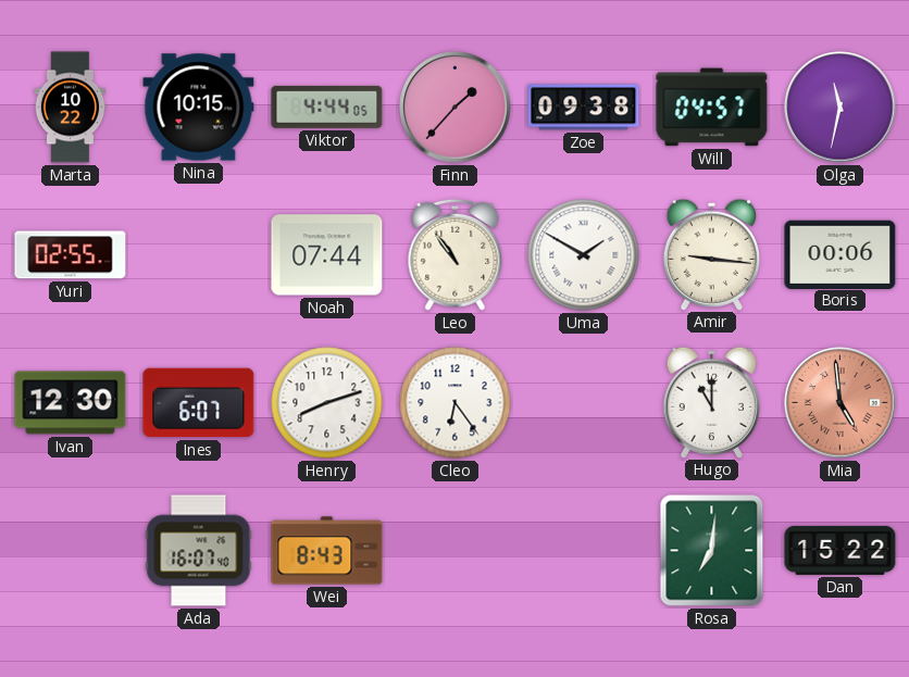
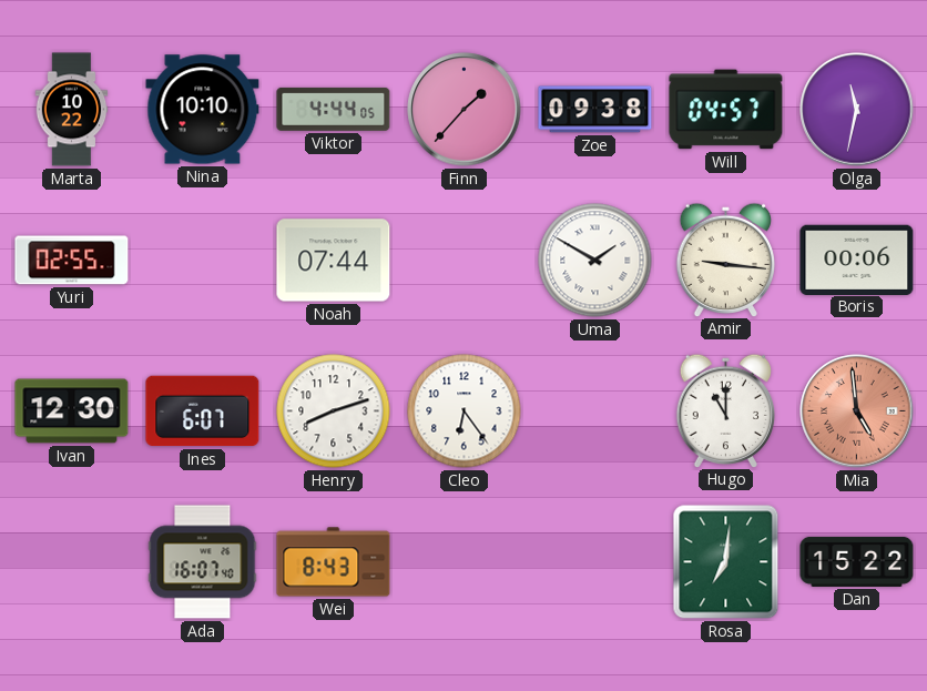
Nina: 10:15 -> 10:10
Leo: 10:54 -> none
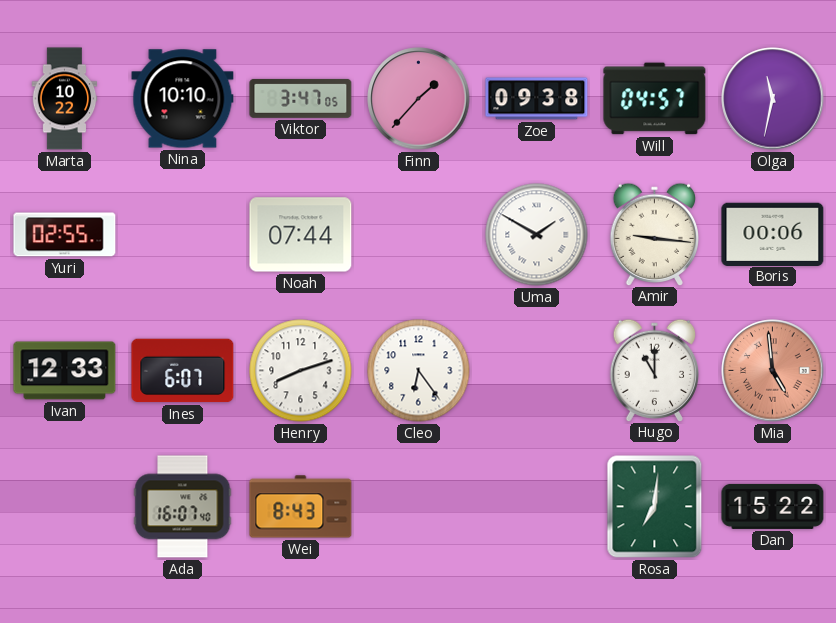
Viktor: 4:44 -> 3:47
Ivan: 12:30 -> 12:33
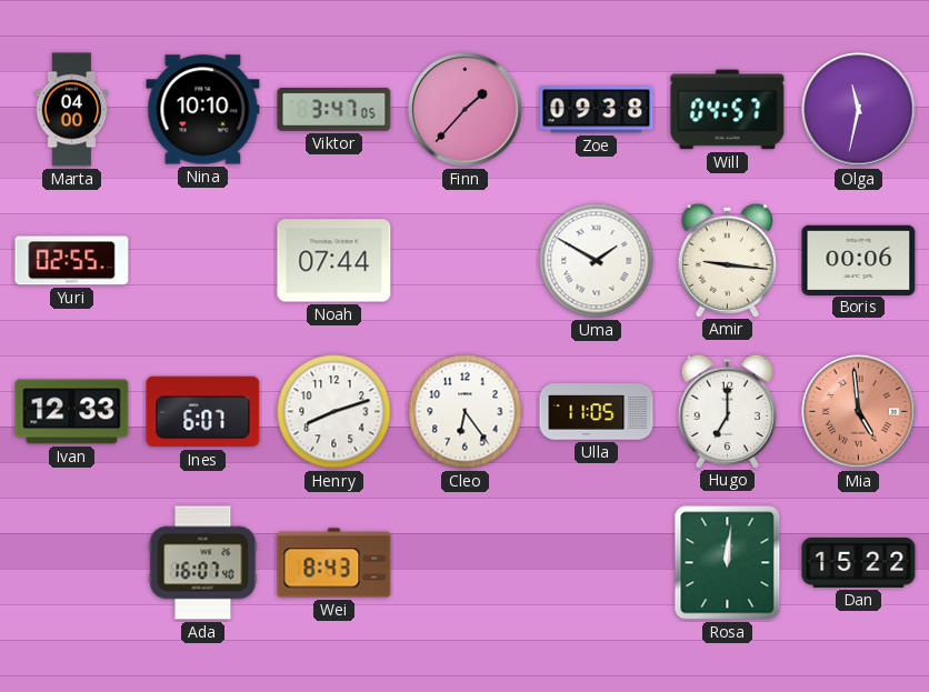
Marta: 10:22 -> 04:00
Ulla: none -> 11:05
Hugo: 11:00 -> 7:00
Rosa: 7:01 -> 12:01
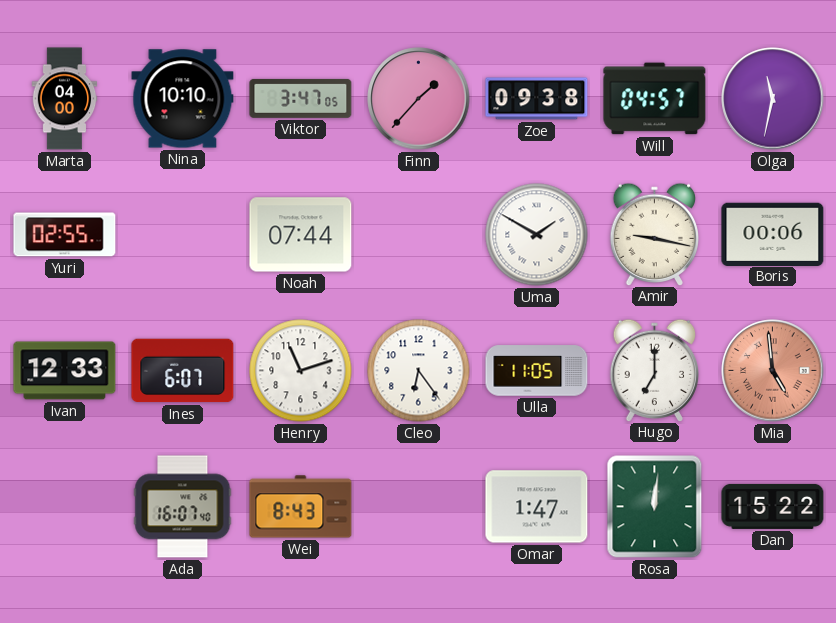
Amir: 9:16 -> 9:17
Henry: 8:12 -> 11:12
Omar: none -> 1:47
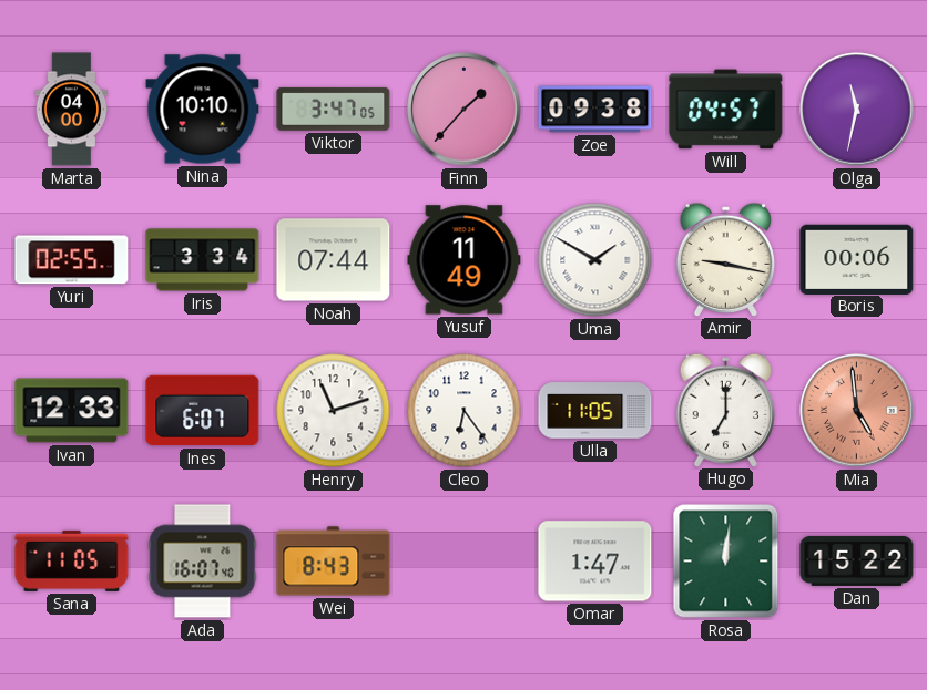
Iris: none -> 3:34
Yusuf: none -> 11:49
Sana: none -> 11:05
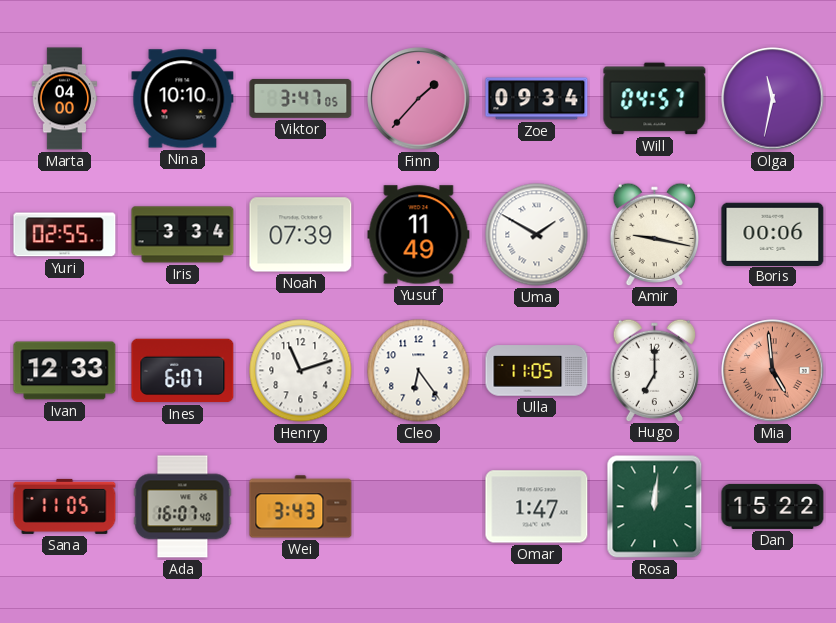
Zoe: 09:38 -> 09:34
Noah: 07:44 -> 07:39
Wei: 8:43 -> 3:43
